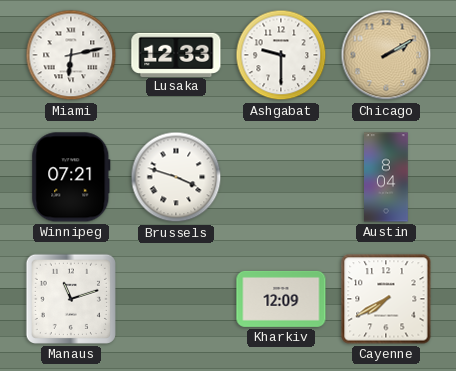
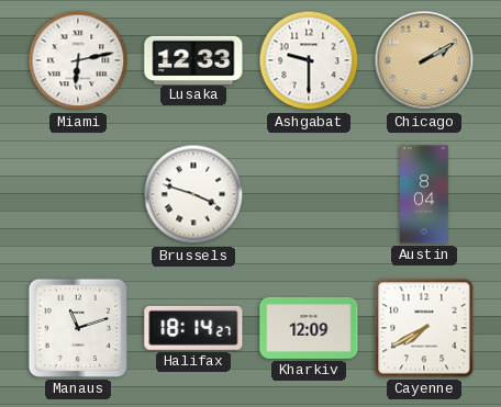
Winnipeg: 07:21 -> none
Halifax: none -> 18:14
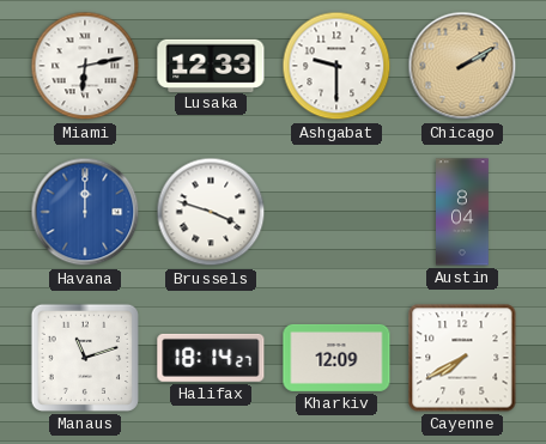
Havana: none -> 12:00
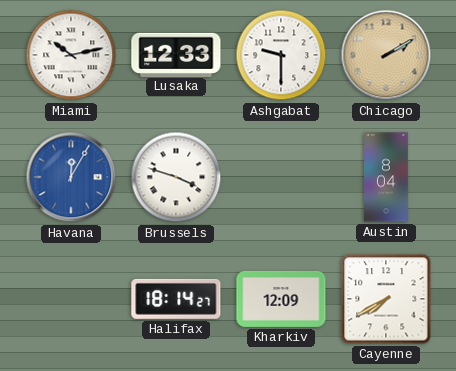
Miami: 6:13 -> 10:13
Havana: 12:00 -> 12:05
Manaus: 11:12 -> none
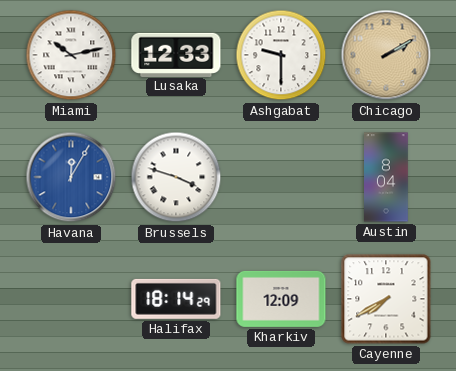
Halifax: 18:14:27 -> 18:14:29
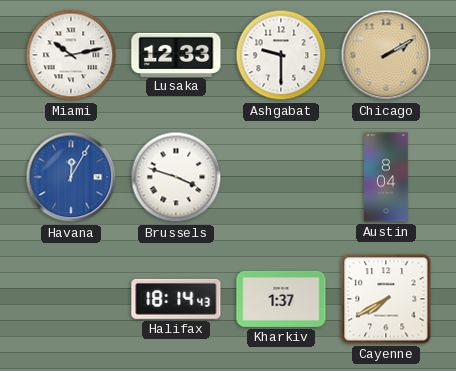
Halifax: 18:14:29 -> 18:14:43
Kharkiv: 12:09 -> 1:37
